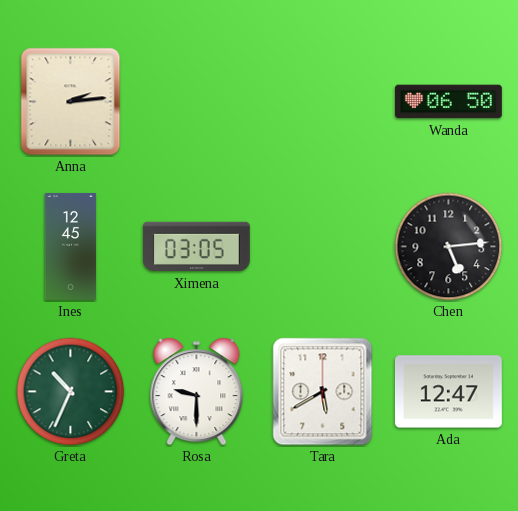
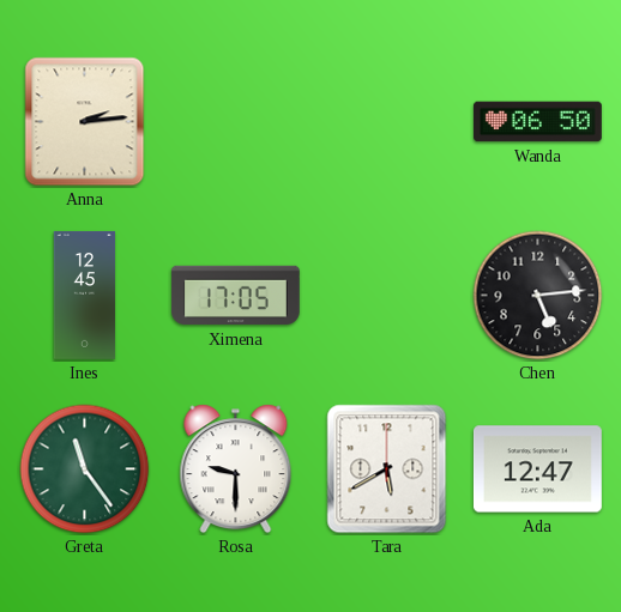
Ximena: 03:05 -> 17:05
Greta: 10:34 -> 11:24
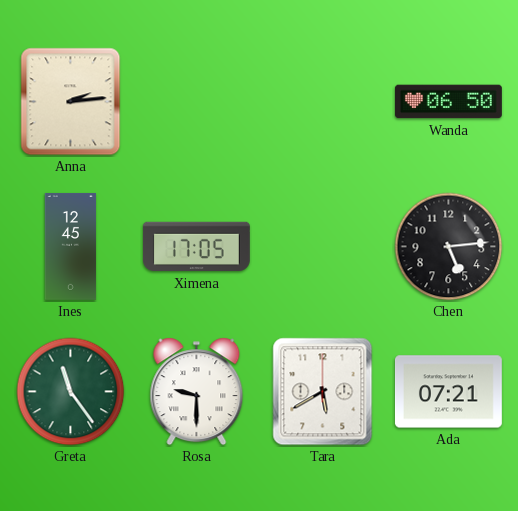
Ada: 12:47 -> 07:21
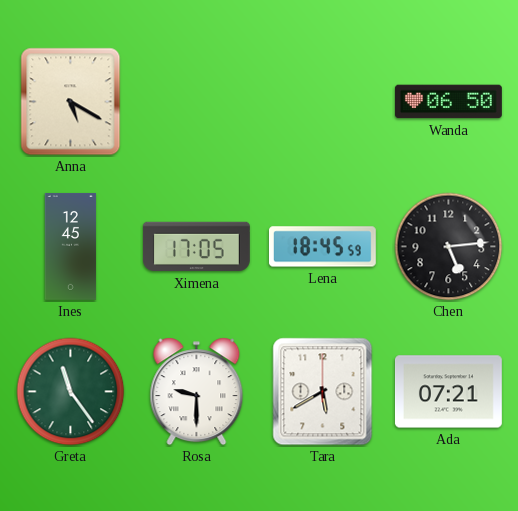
Anna: 2:14 -> 5:20
Lena: none -> 18:45
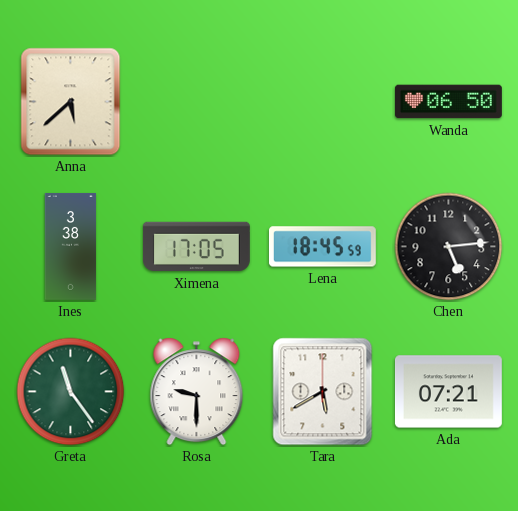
Anna: 5:20 -> 5:38
Ines: 12:45 -> 3:38
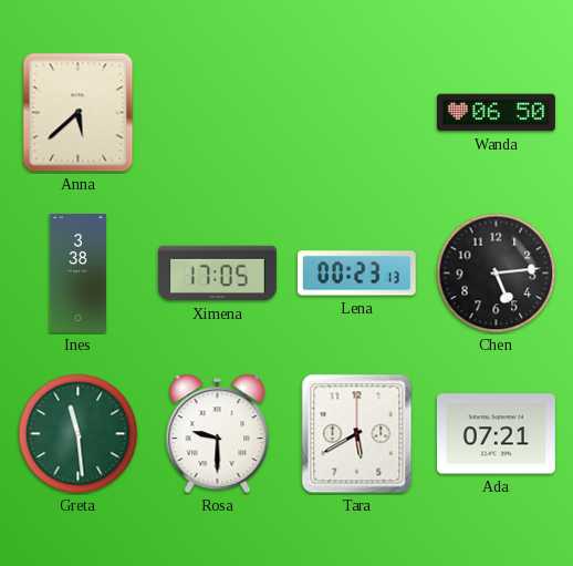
Lena: 18:45 -> 00:23
Greta: 11:24 -> 11:29
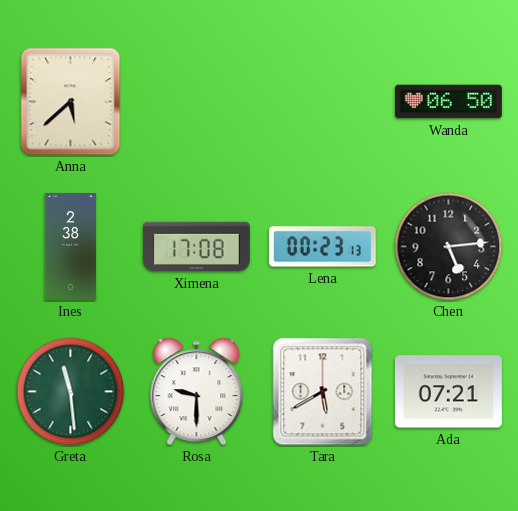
Ines: 3:38 -> 2:38
Ximena: 17:05 -> 17:08
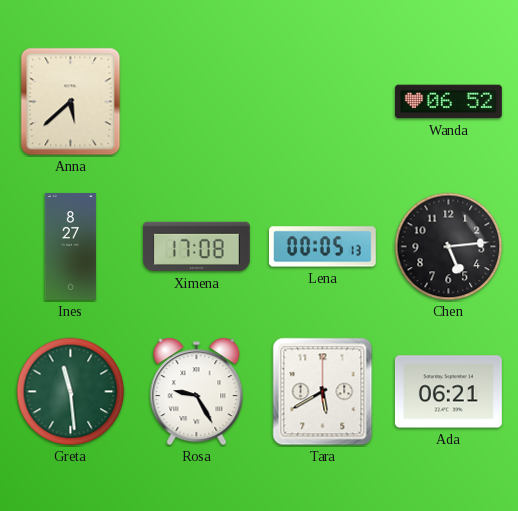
Wanda: 06:50 -> 06:52
Ines: 2:38 -> 8:27
Lena: 00:23 -> 00:05
Rosa: 9:30 -> 9:25
Ada: 07:21 -> 06:21
